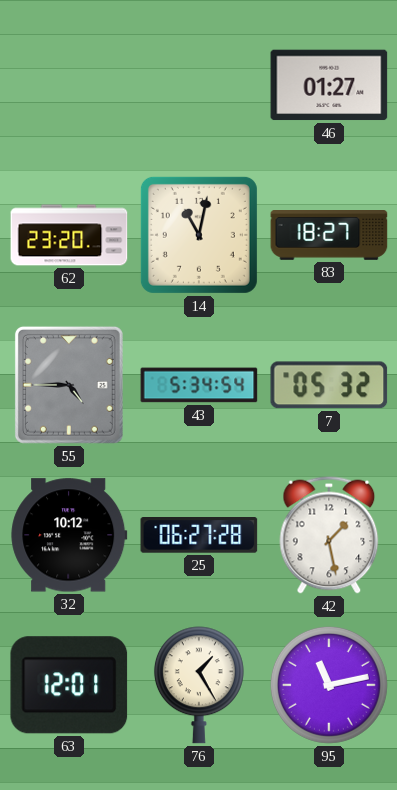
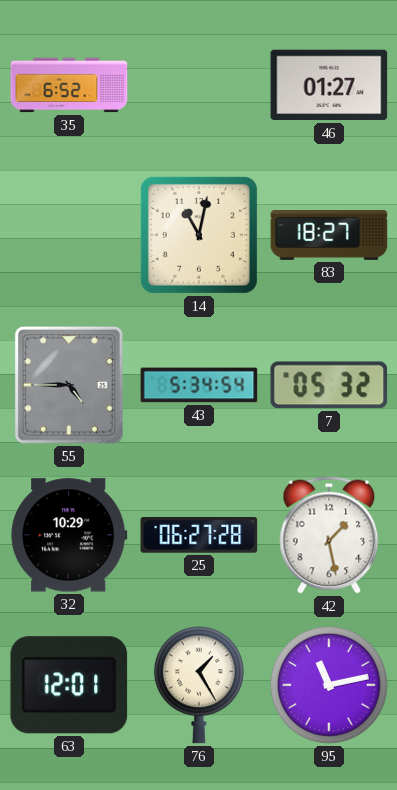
35: none -> 6:52
62: 23:20 -> none
32: 10:12 -> 10:29
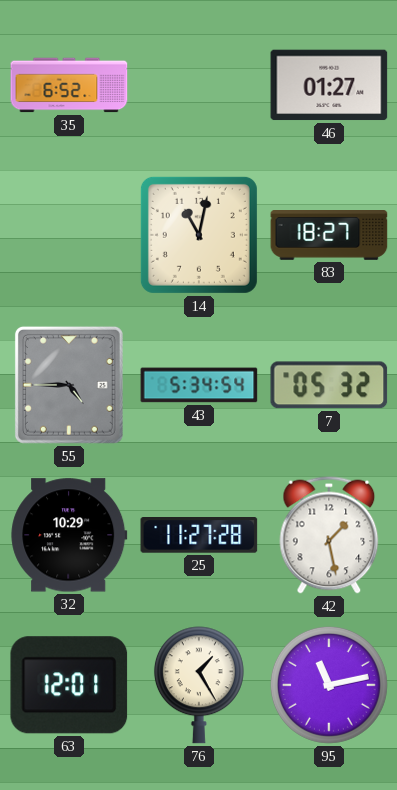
25: 06:27 -> 11:27
